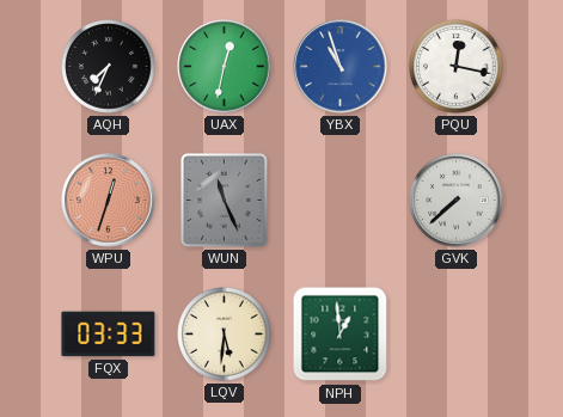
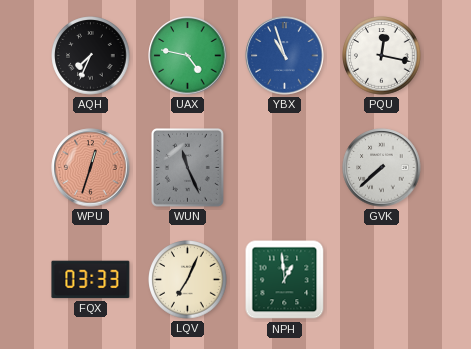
UAX: 12:32 -> 4:47
LQV: 5:31 -> 7:04
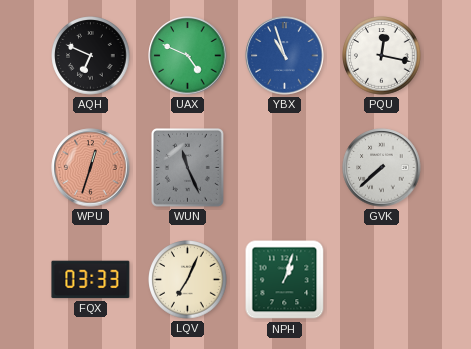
AQH: 7:34 -> 6:49
UAX: 4:47 -> 4:49
NPH: 12:59 -> 1:03
